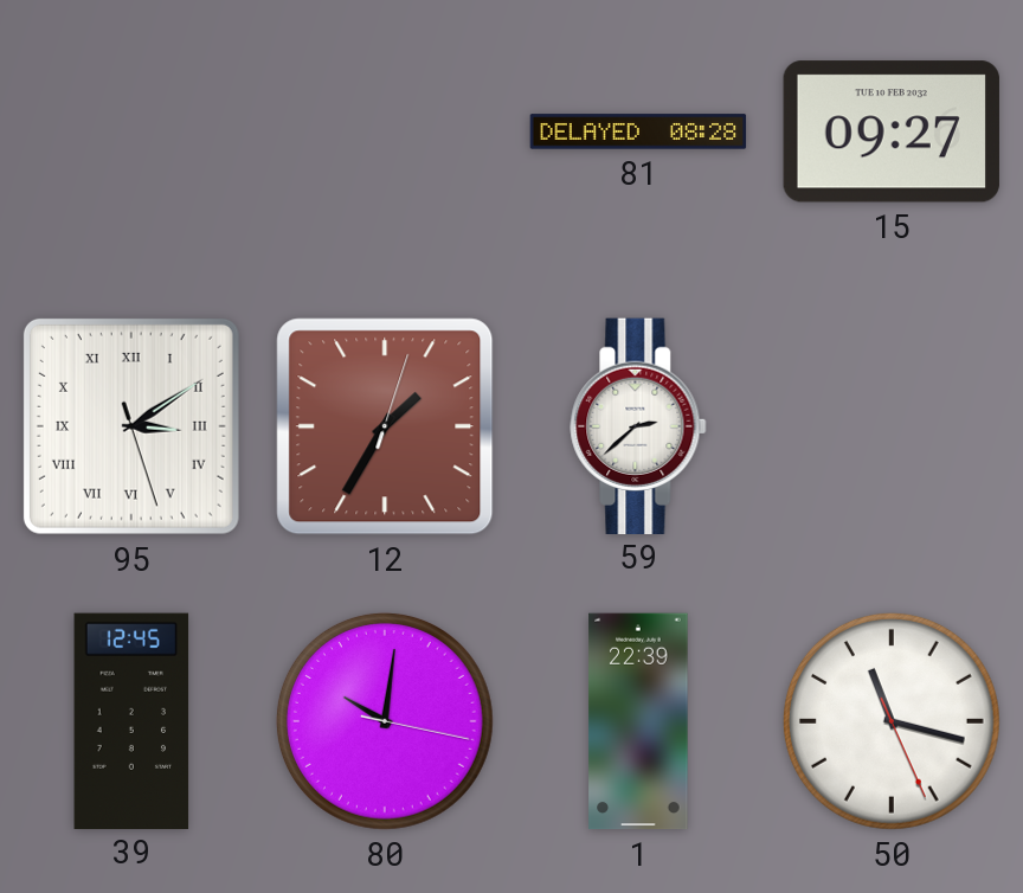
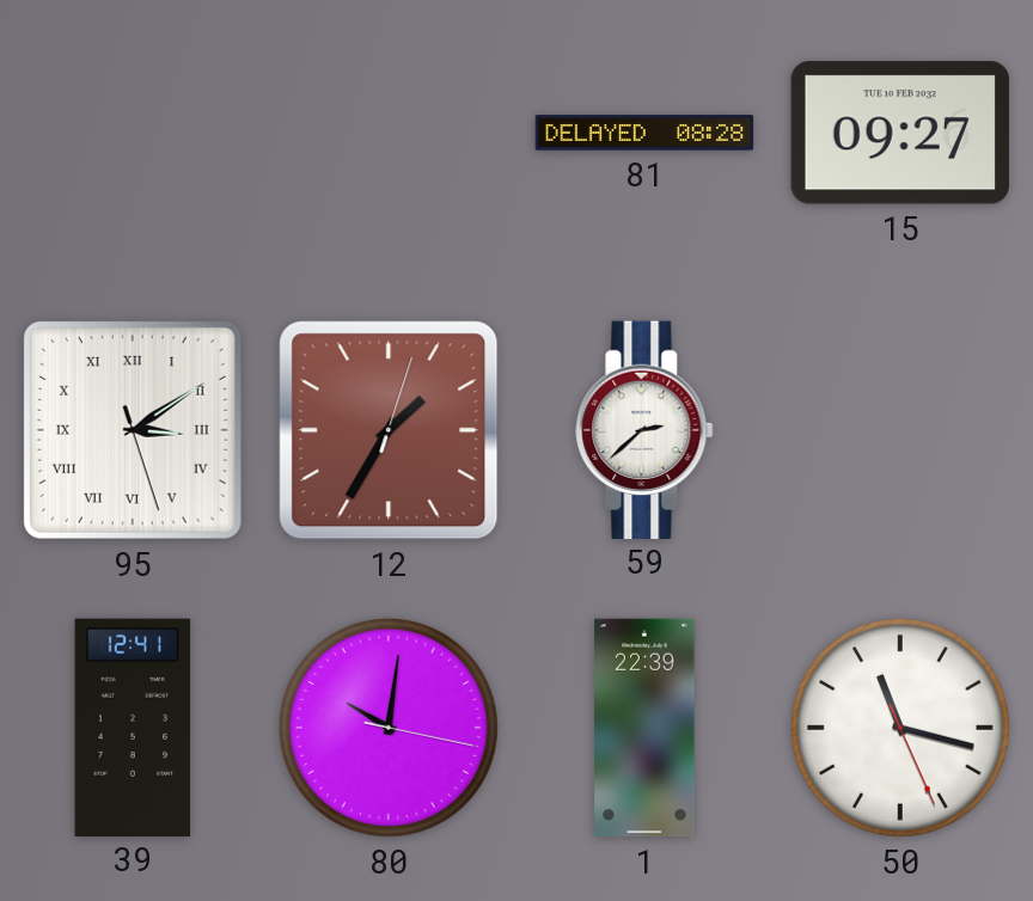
39: 12:45 -> 12:41
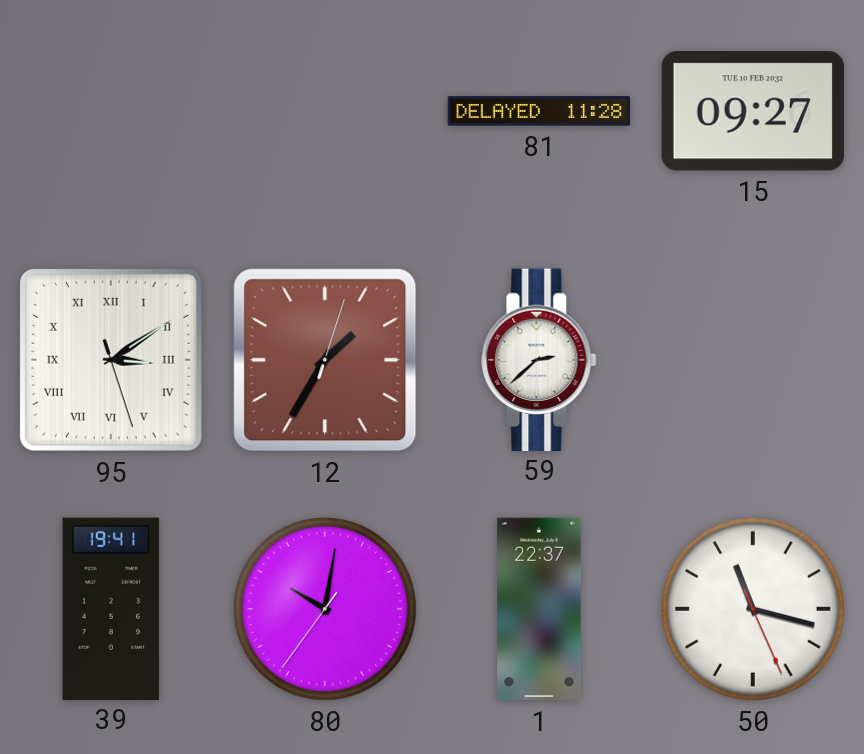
81: 08:28 -> 11:28
39: 12:41 -> 19:41
80: 10:01:17 -> 10:01:36
1: 22:39 -> 22:37
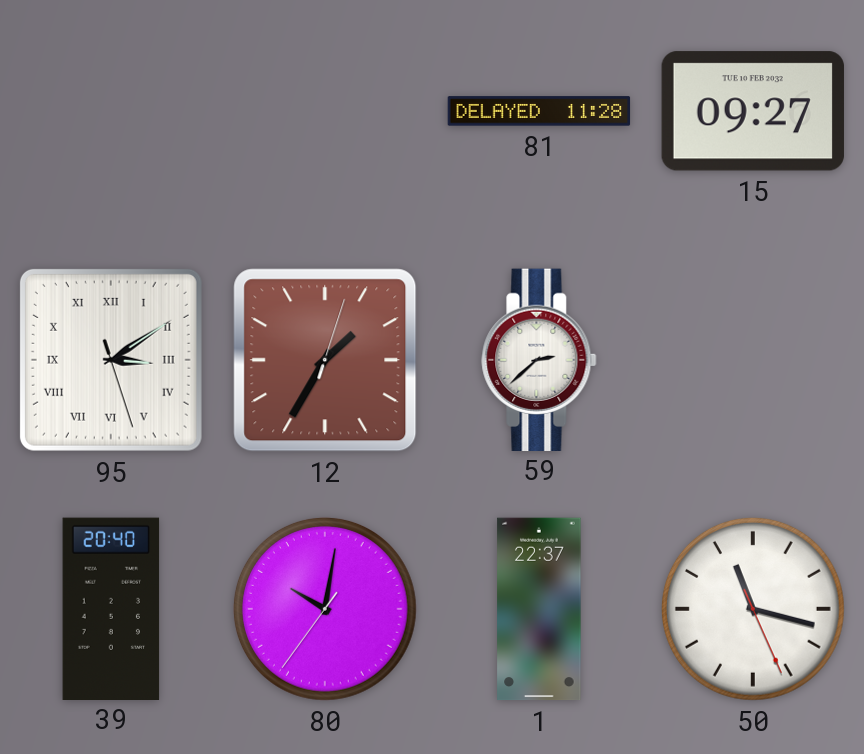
39: 19:41 -> 20:40
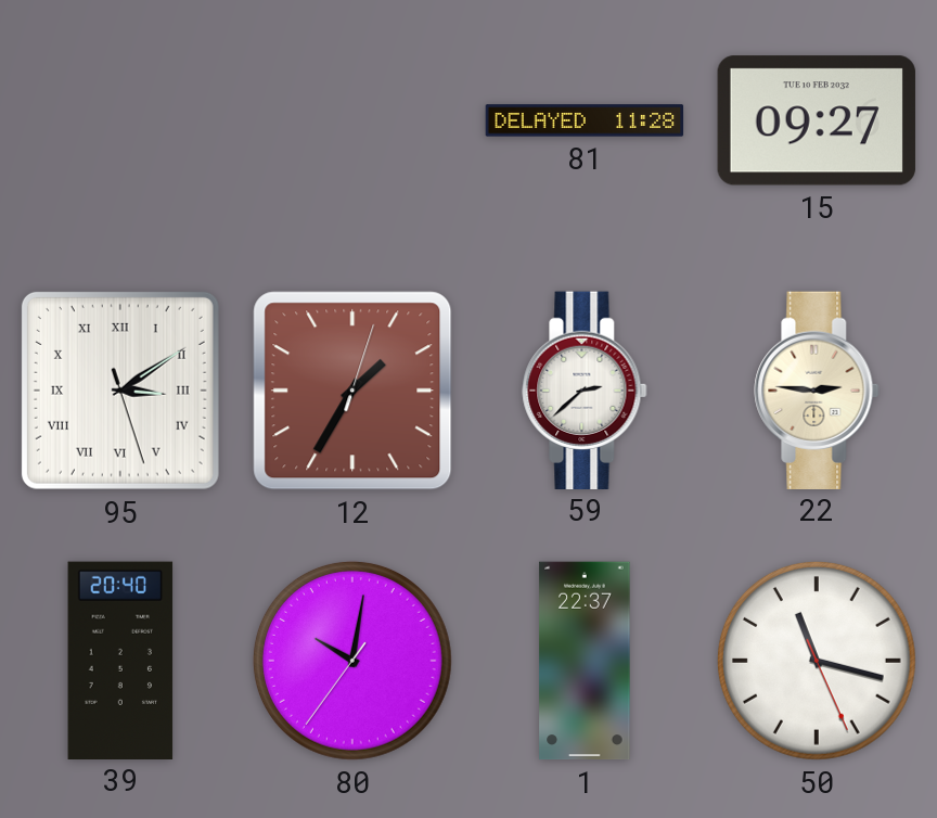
22: none -> 2:46
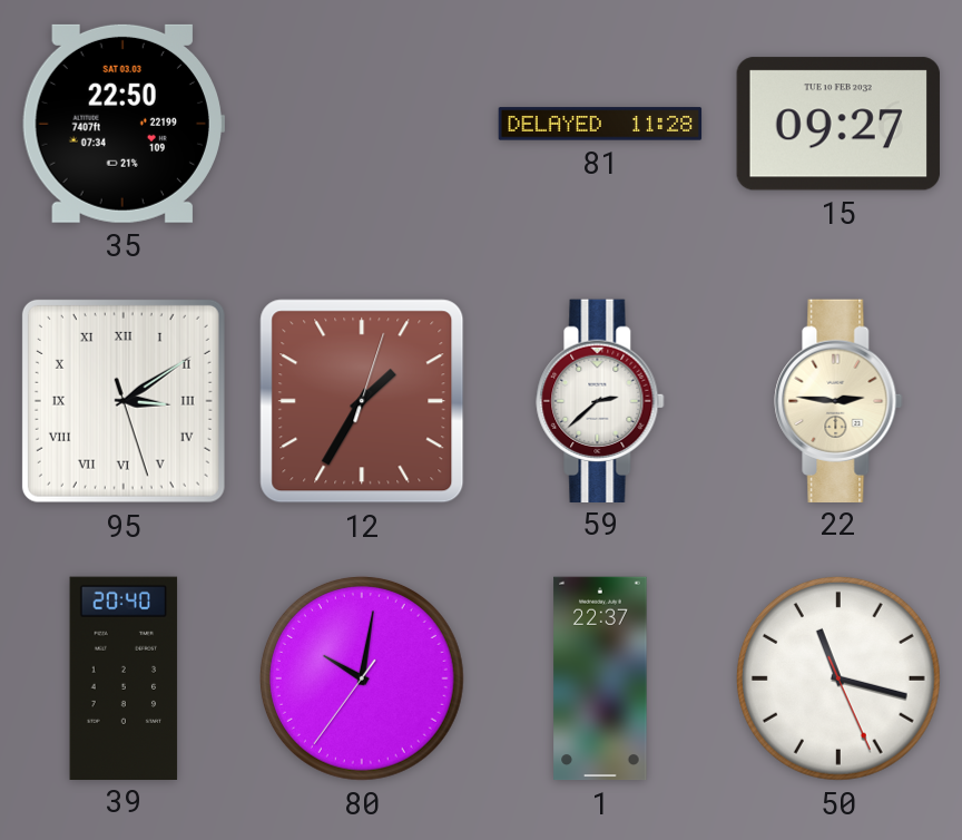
35: none -> 22:50
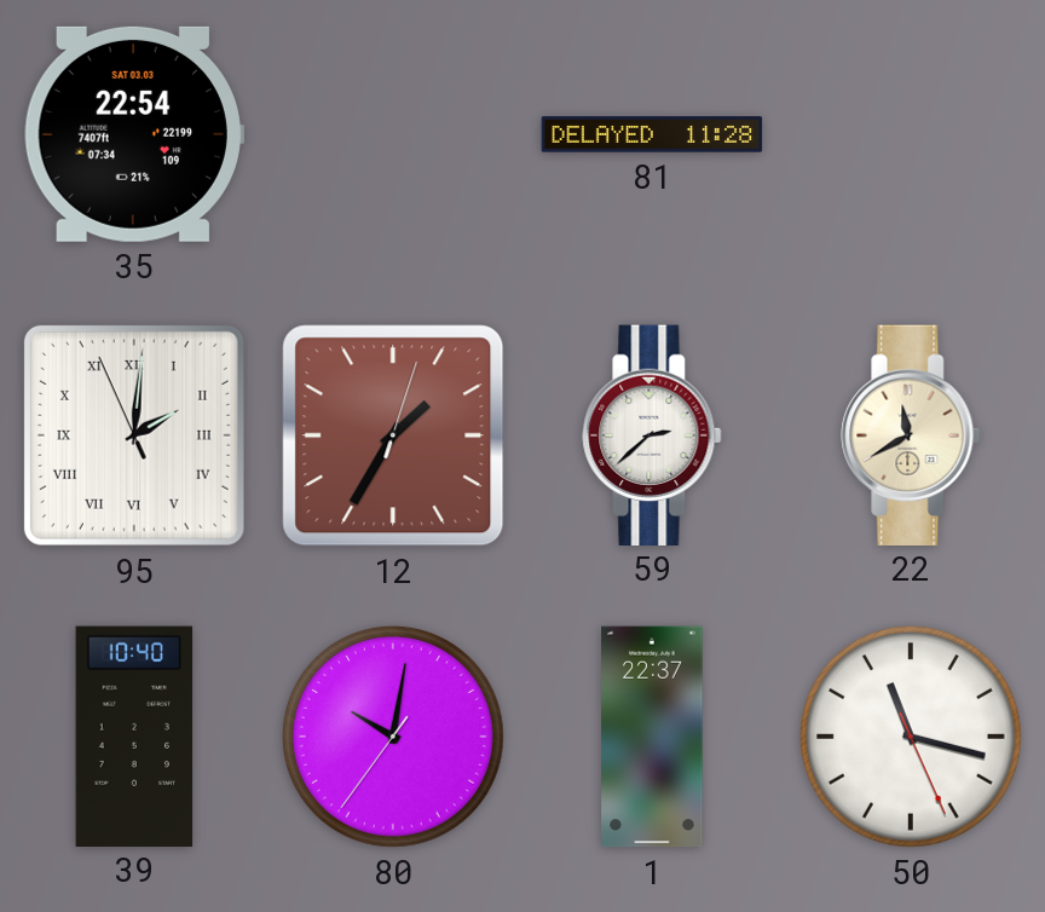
35: 22:50 -> 22:54
15: 09:27 -> none
95: 3:09 -> 2:00
22: 2:46 -> 11:40
39: 20:40 -> 10:40
